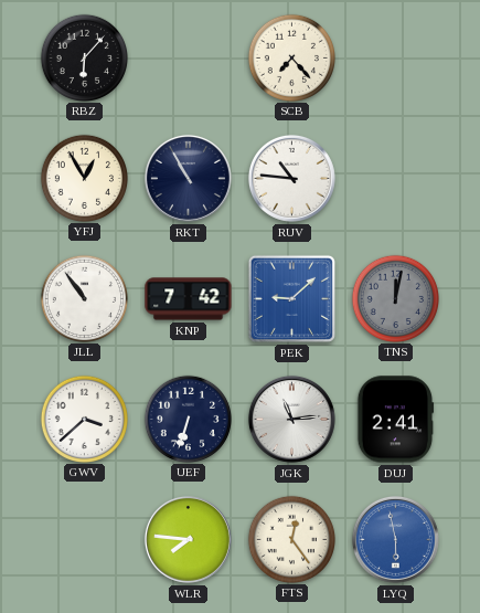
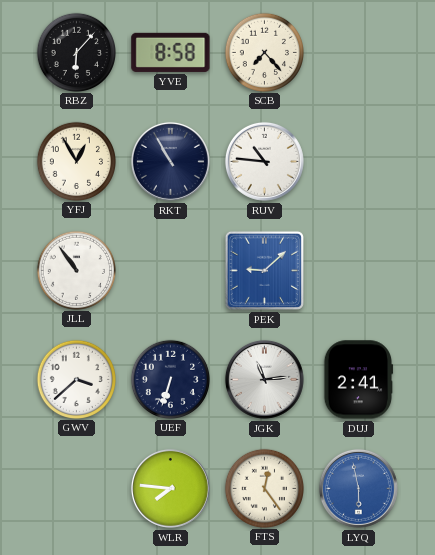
YVE: none -> 8:58
KNP: 7:42 -> none
TNS: 12:02 -> none
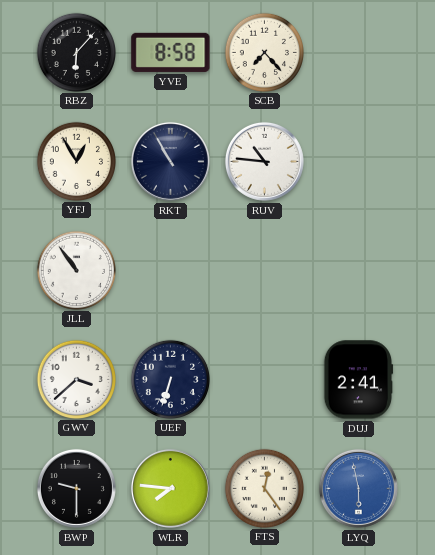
PEK: 9:08 -> none
JGK: 11:14 -> none
BWP: none -> 9:30
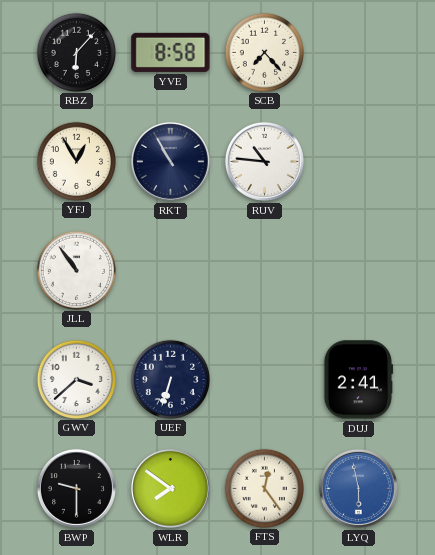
WLR: 7:46 -> 7:51
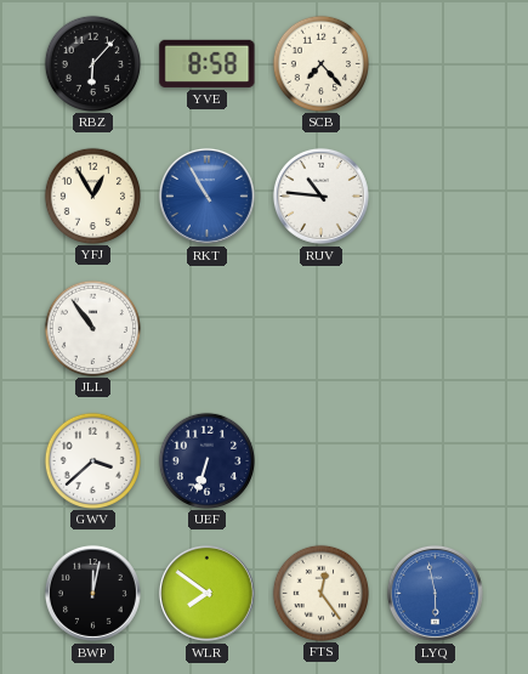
RKT dial: navy -> blue
DUJ: 2:41 -> none
BWP: 9:30 -> 12:02
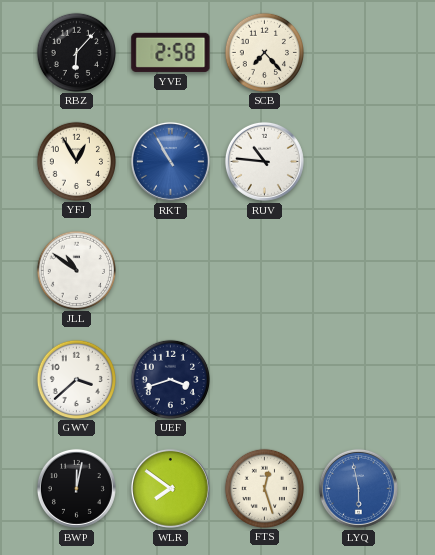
YVE: 8:58 -> 2:58
JLL: 10:54 -> 10:51
UEF: 6:33 -> 3:42
FTS: 12:24 -> 12:27
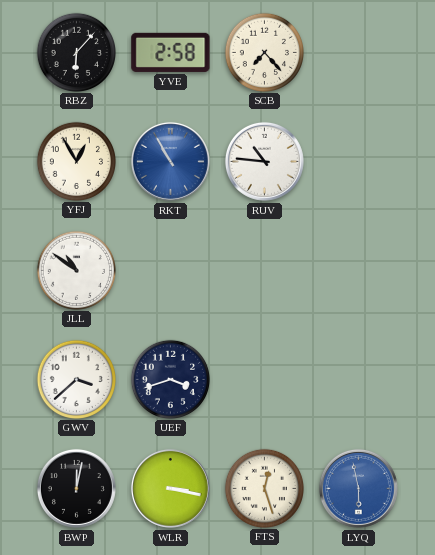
WLR: 7:51 -> 3:17
